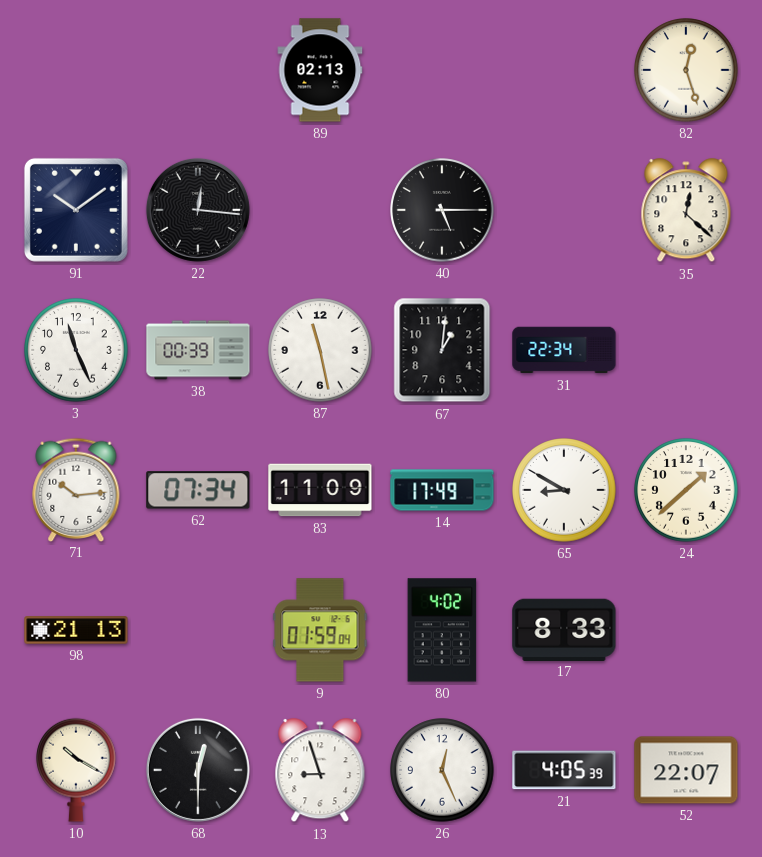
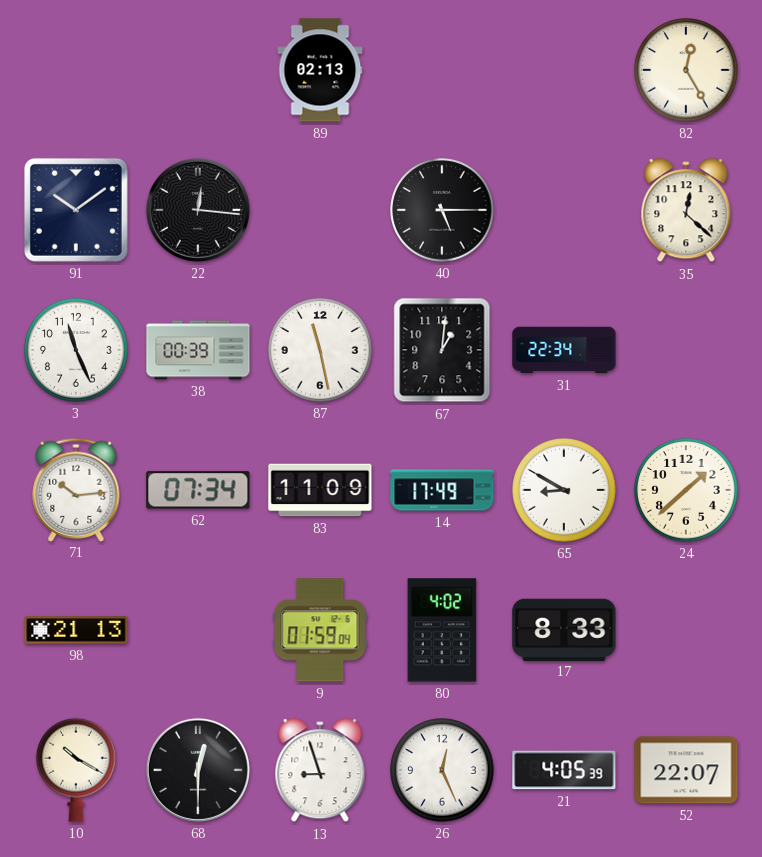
82: 12:27 -> 12:25
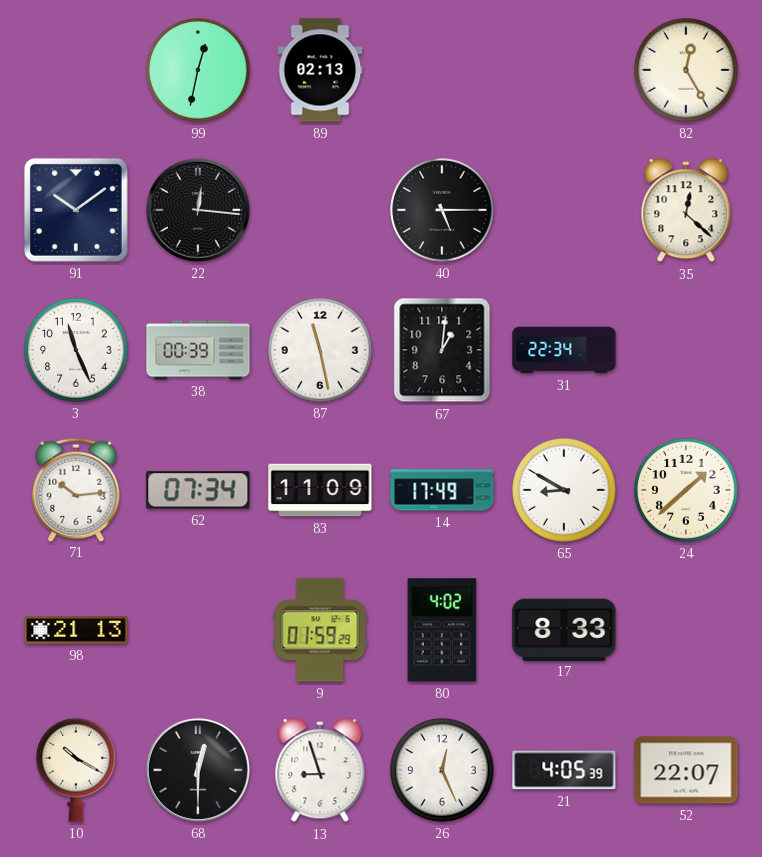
99: none -> 12:32
9: 01:59:04 -> 01:59:29
